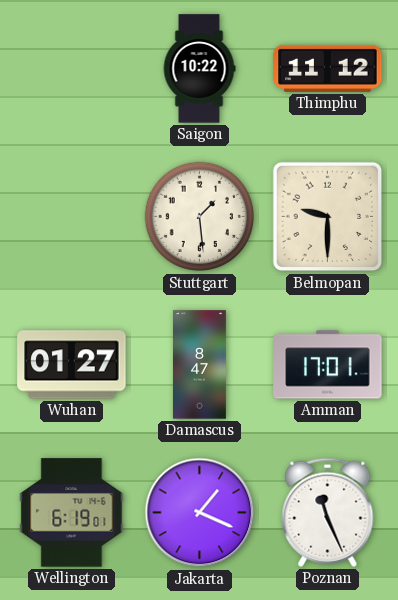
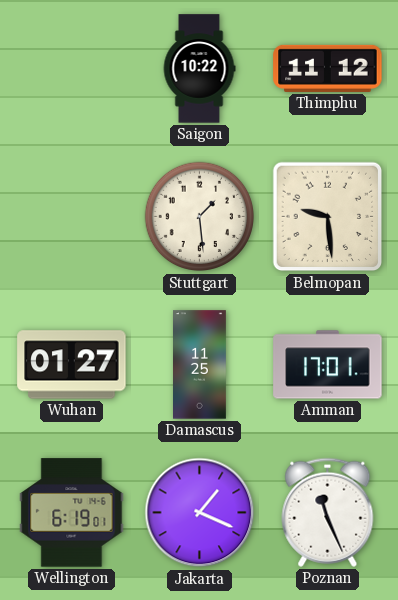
Belmopan: 9:30 -> 9:29
Damascus: 8:47 -> 11:25
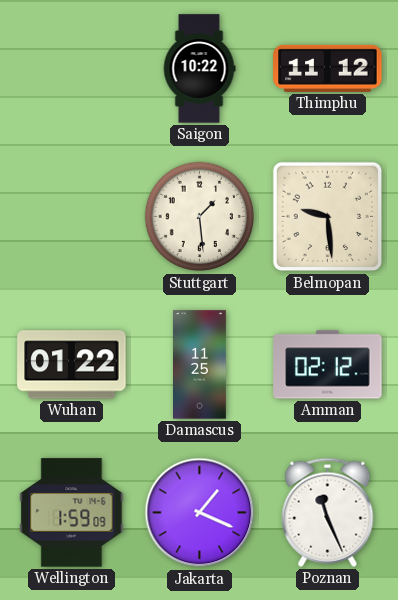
Wuhan: 01:27 -> 01:22
Amman: 17:01 -> 02:12
Wellington: 6:19 -> 1:59
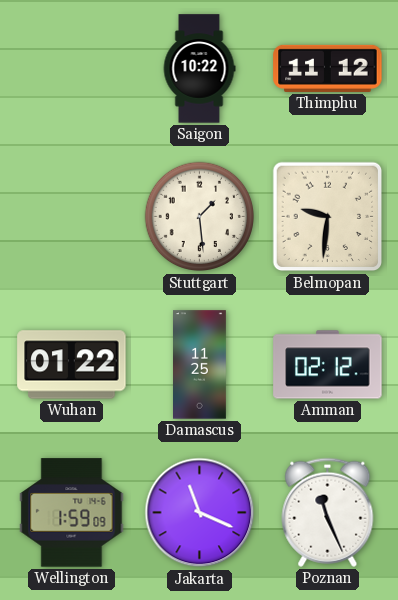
Belmopan: 9:29 -> 9:31
Jakarta: 1:19 -> 11:19
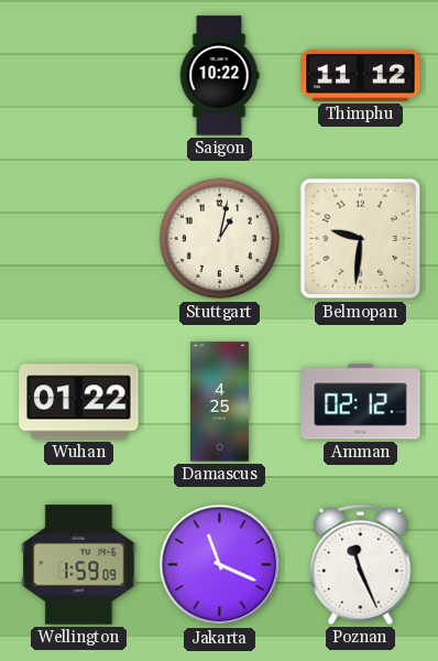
Stuttgart: 1:29 -> 1:02
Damascus: 11:25 -> 4:25
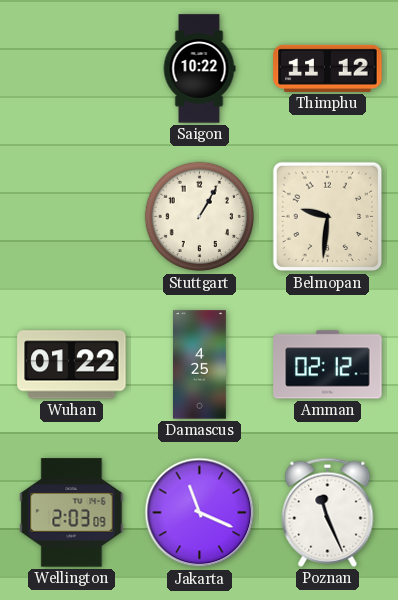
Stuttgart: 1:02 -> 1:05
Wellington: 1:59 -> 2:03
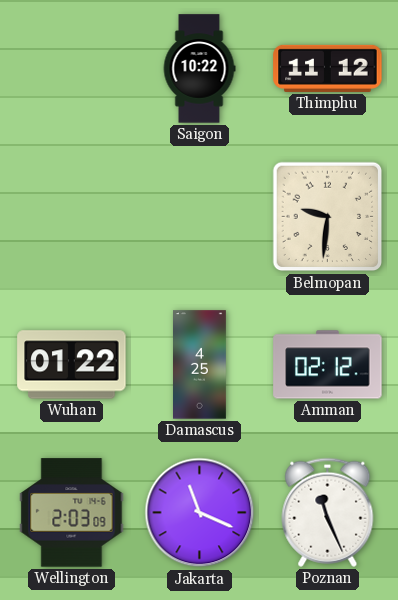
Stuttgart: 1:05 -> none
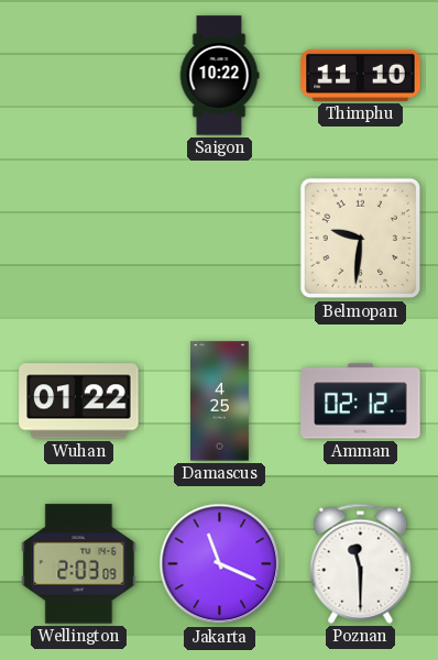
Thimphu: 11:12 -> 11:10
Poznan: 11:26 -> 11:30
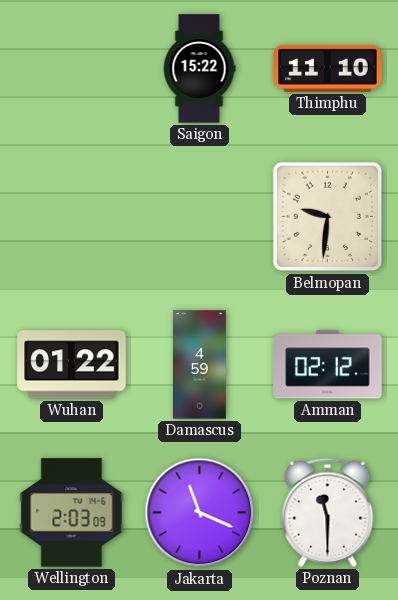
Saigon: 10:22 -> 15:22
Damascus: 4:25 -> 4:59
